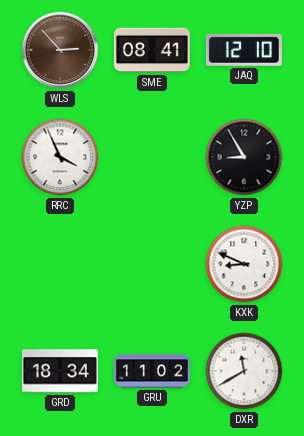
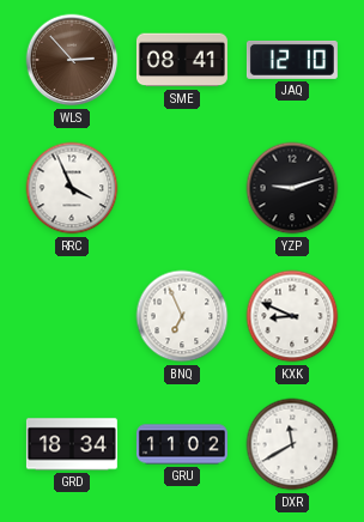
YZP: 8:55 -> 9:12
BNQ: none -> 6:56
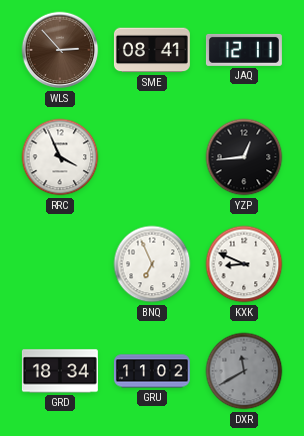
JAQ: 12:10 -> 12:11
YZP: 9:12 -> 12:44
DXR dial: white -> grey
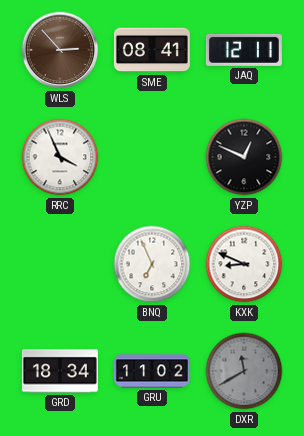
YZP: 12:44 -> 12:49
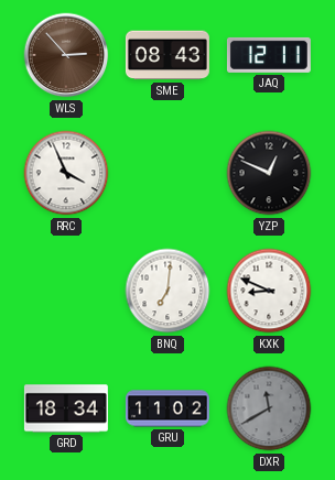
SME: 08:41 -> 08:43
BNQ: 6:56 -> 7:01
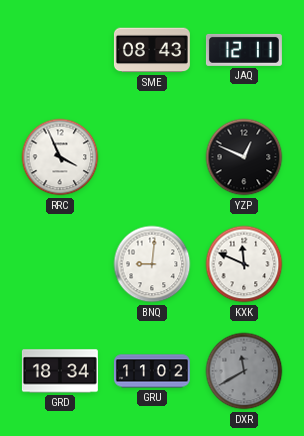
WLS: 2:53 -> none
BNQ: 7:01 -> 9:01
KXK: 8:49 -> 11:49
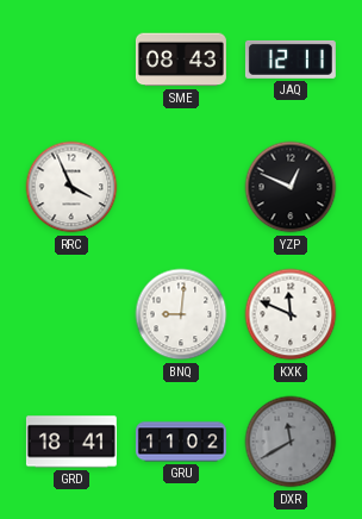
GRD: 18:34 -> 18:41
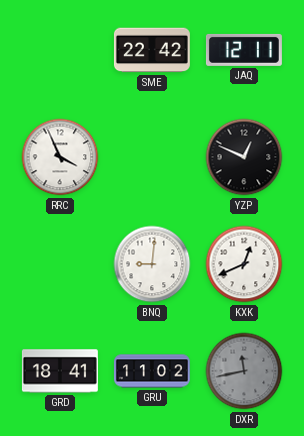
SME: 08:43 -> 22:42
KXK: 11:49 -> 12:41
DXR: 11:40 -> 11:43
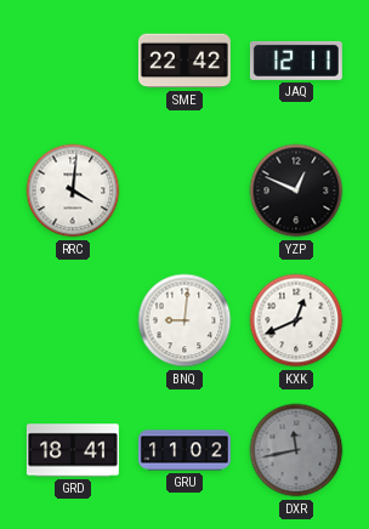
RRC: 3:56 -> 4:01
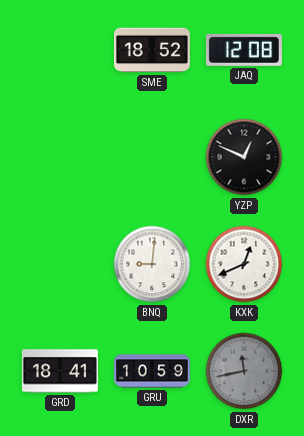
SME: 22:42 -> 18:52
JAQ: 12:11 -> 12:08
RRC: 4:01 -> none
GRU: 11:02 -> 10:59
